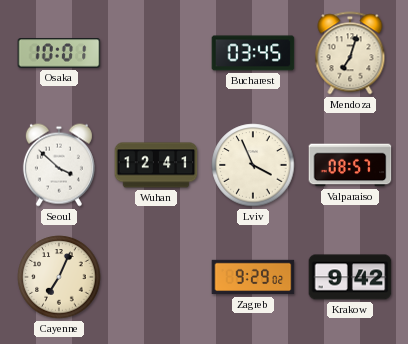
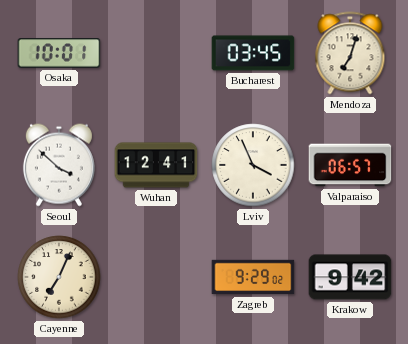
Valparaiso: 08:57 -> 06:57
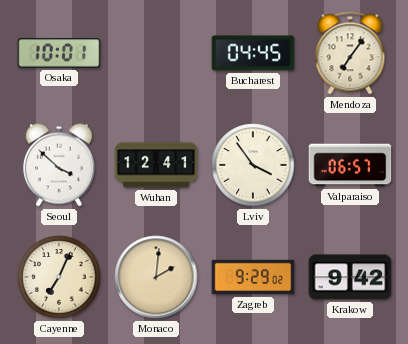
Bucharest: 03:45 -> 04:45
Mendoza: 7:03 -> 7:06
Lviv: 3:56 -> 3:54
Monaco: none -> 2:01
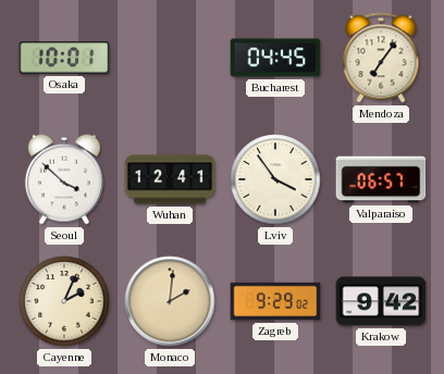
Cayenne: 7:04 -> 2:04
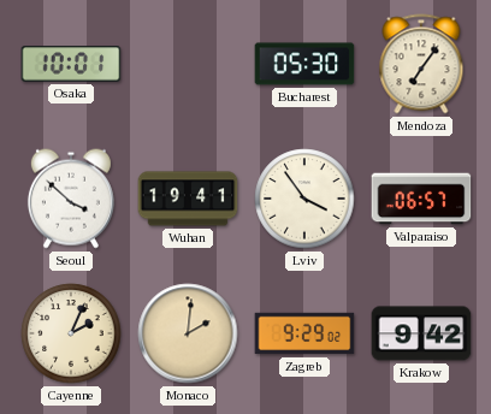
Bucharest: 04:45 -> 05:30
Wuhan: 12:41 -> 19:41
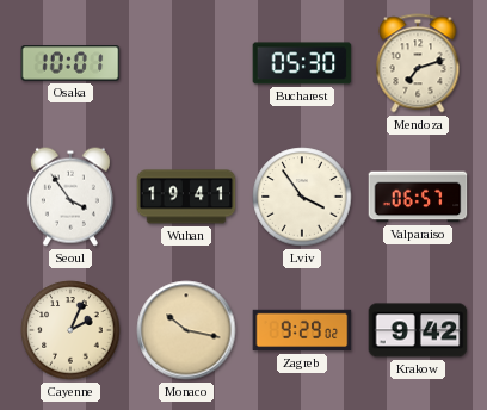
Mendoza: 7:06 -> 7:12
Seoul: 3:52 -> 3:54
Monaco: 2:01 -> 10:17
